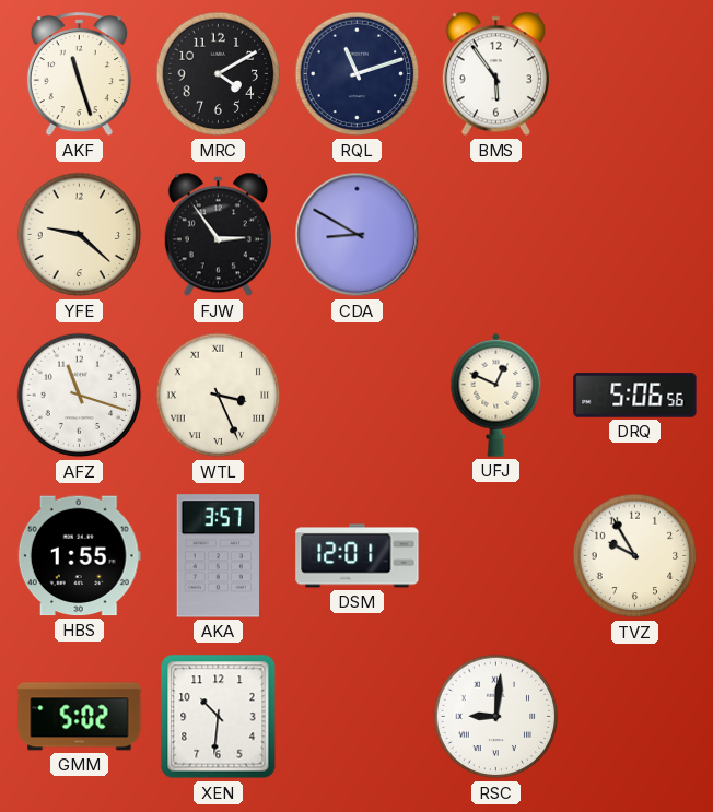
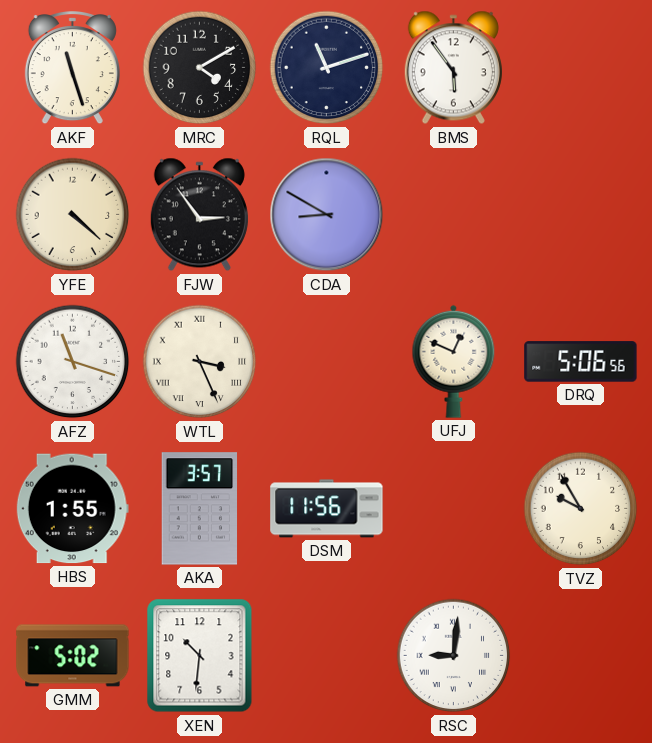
YFE: 9:22 -> 4:22
DSM: 12:01 -> 11:56
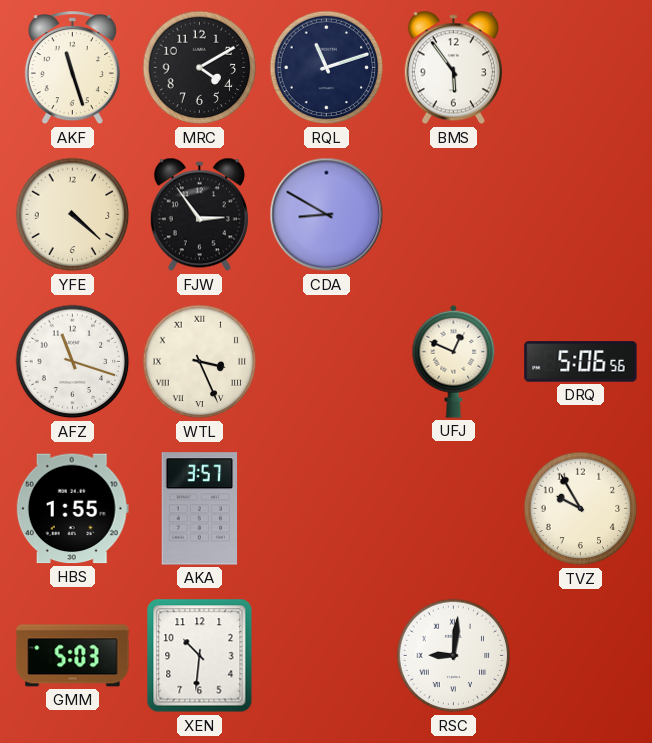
DSM: 11:56 -> none
GMM: 5:02 -> 5:03
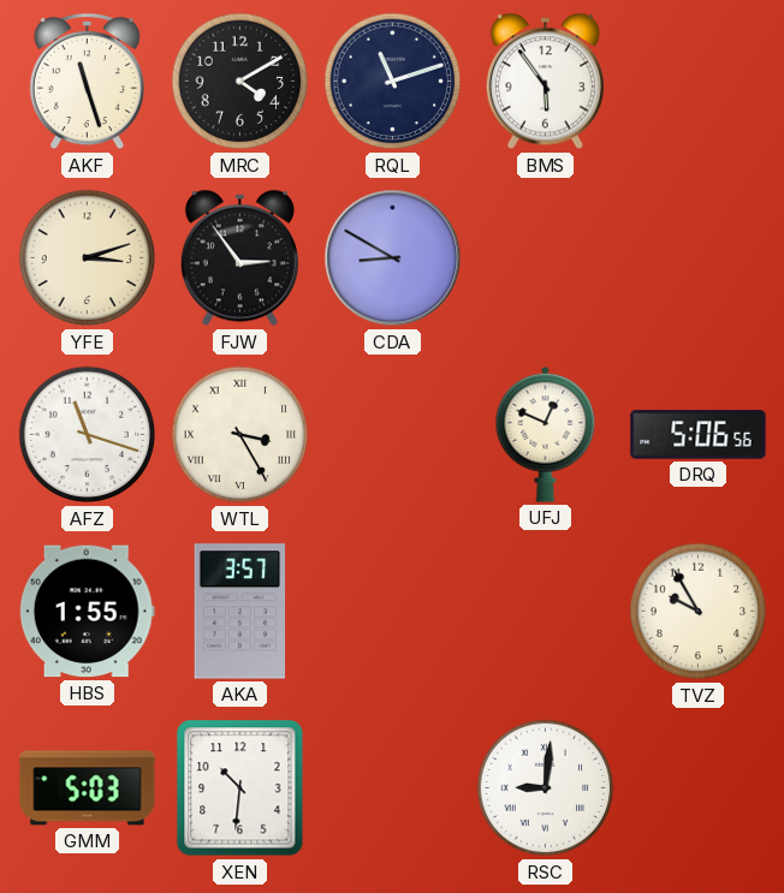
YFE: 4:22 -> 3:12
WTL: 3:26 -> 3:25
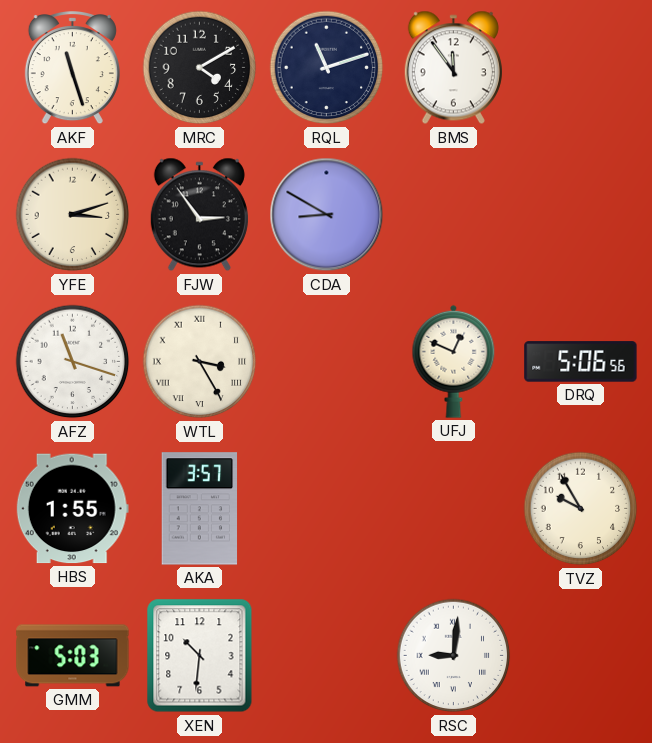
BMS: 5:54 -> 11:54
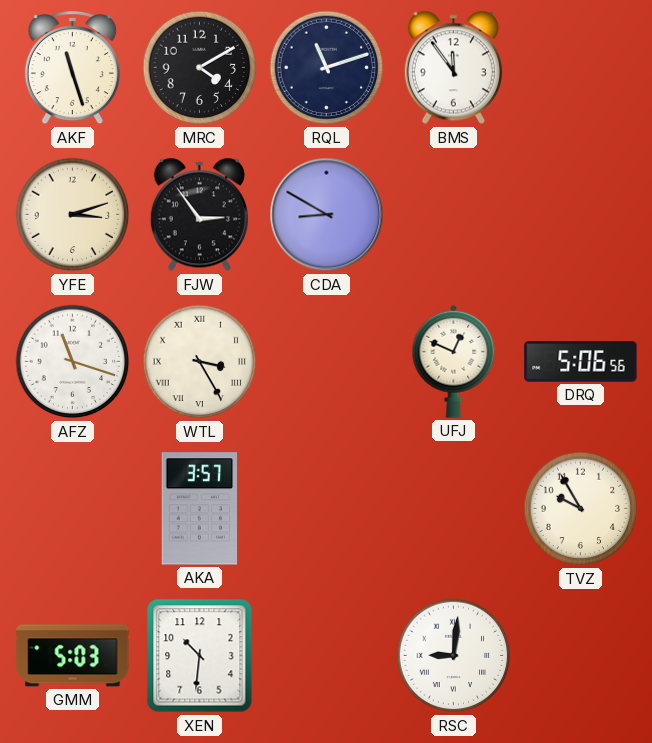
HBS: 1:55 -> none
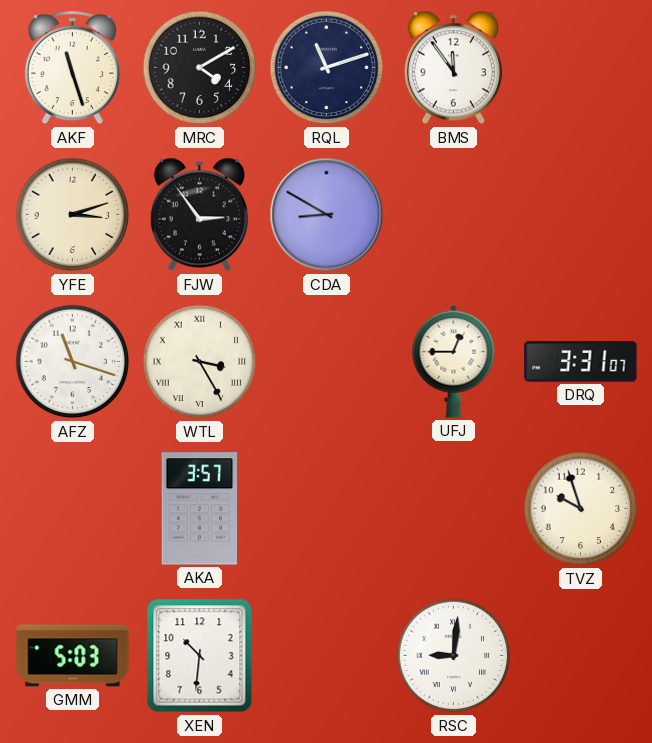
UFJ: 12:49 -> 12:45
DRQ: 5:06 -> 3:31
TVZ: 9:55 -> 9:57
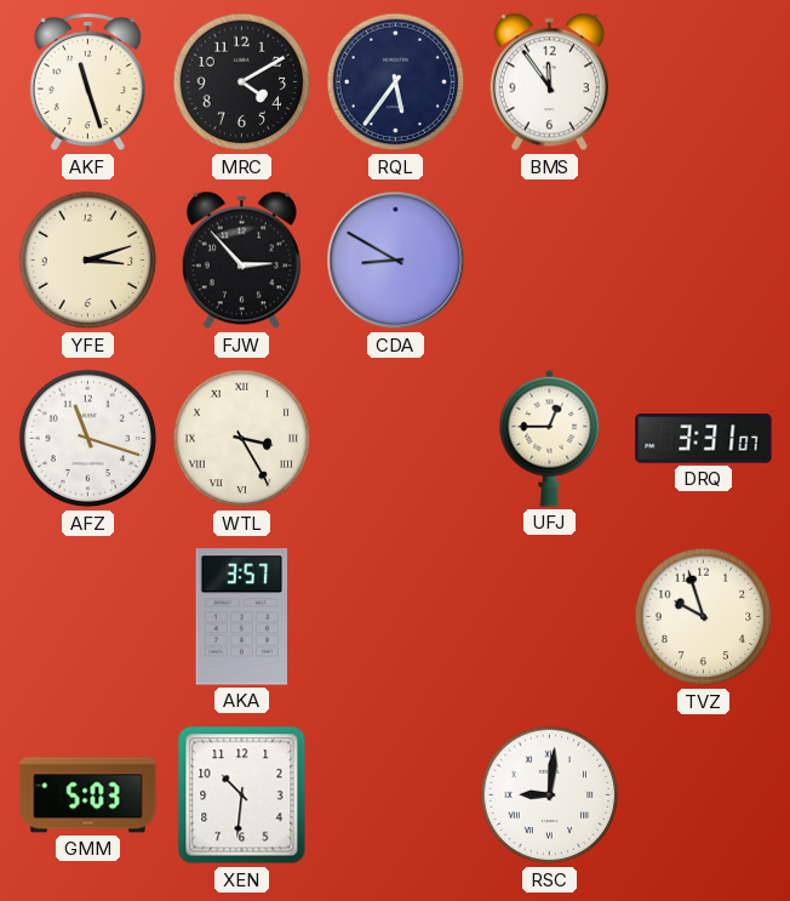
RQL: 11:12 -> 5:36
FJW: 2:54 -> 2:53
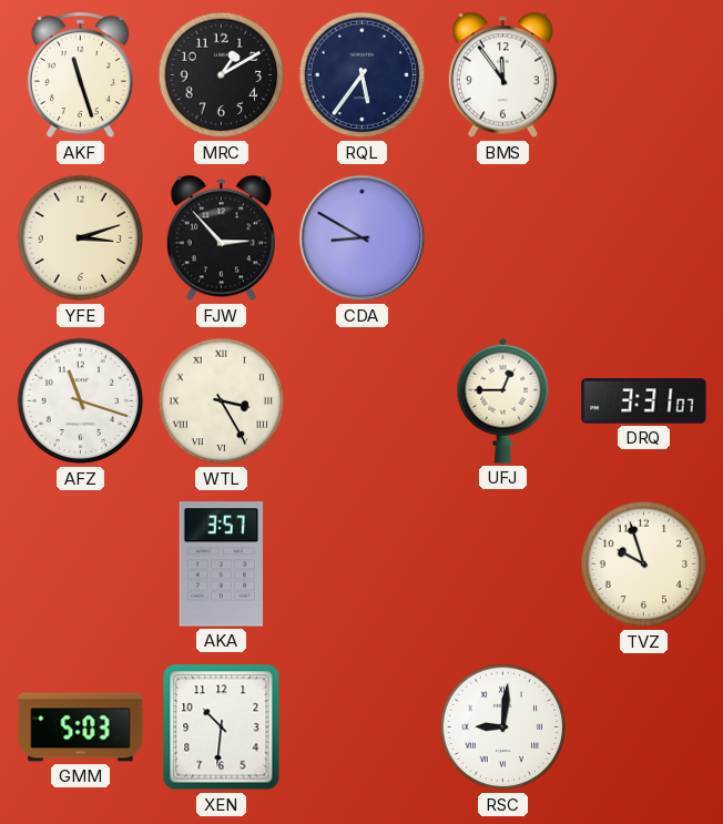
MRC: 4:10 -> 1:10
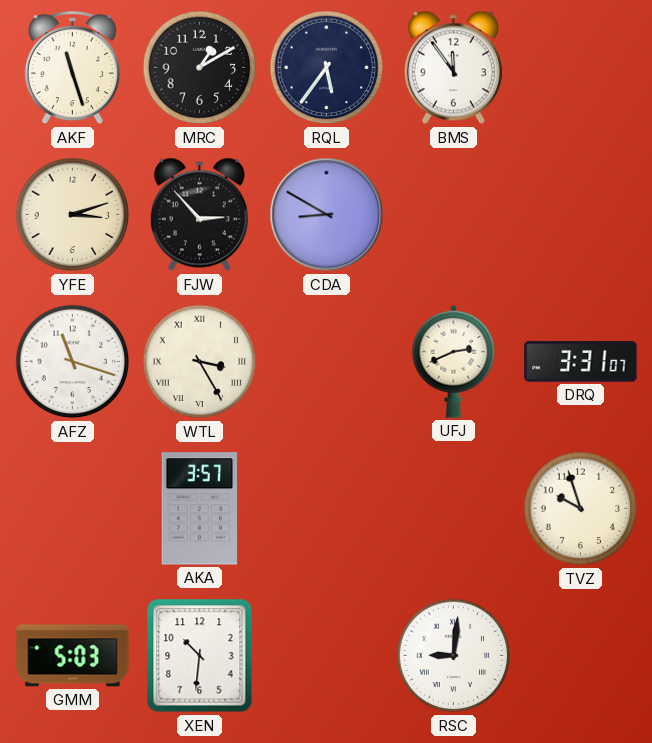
UFJ: 12:45 -> 2:41
